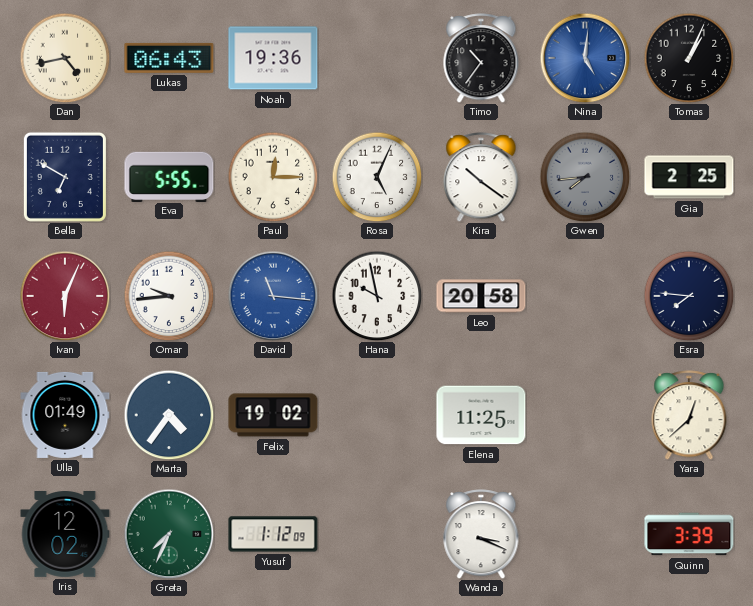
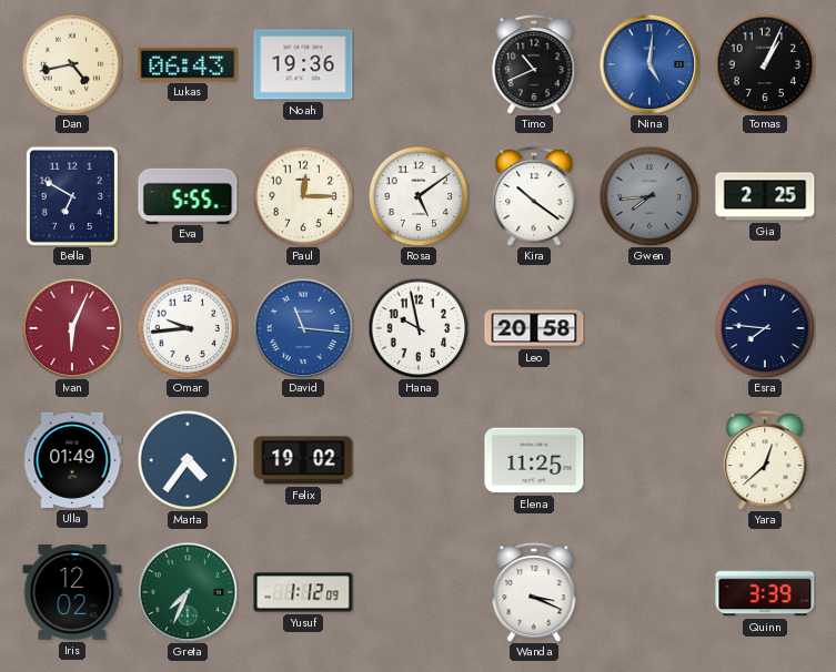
Timo: 10:36 -> 10:41
Rosa: 5:04 -> 5:09
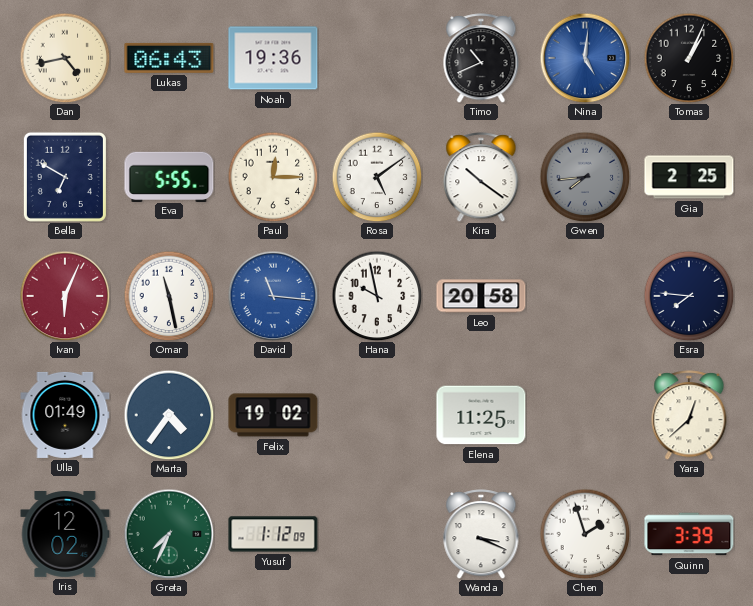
Omar: 9:44 -> 11:28
Chen: none -> 1:57
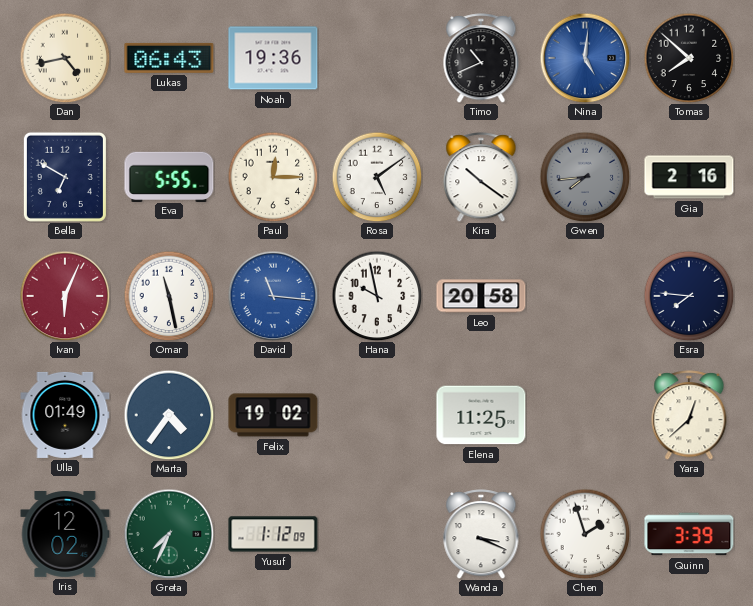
Tomas: 1:04 -> 7:52
Gia: 2:25 -> 2:16
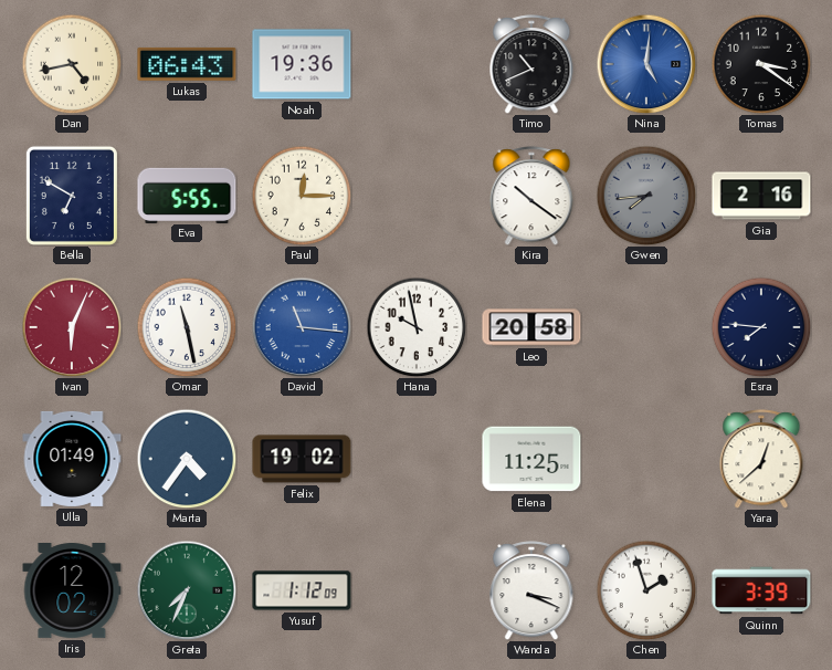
Tomas: 7:52 -> 3:21
Rosa: 5:09 -> none
